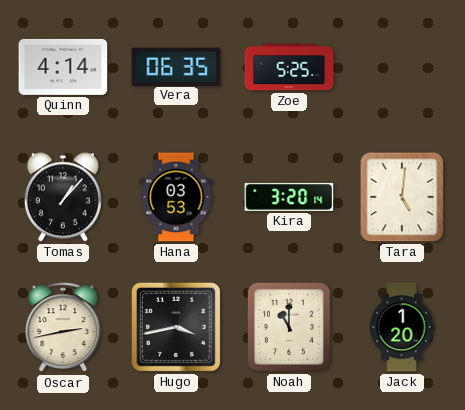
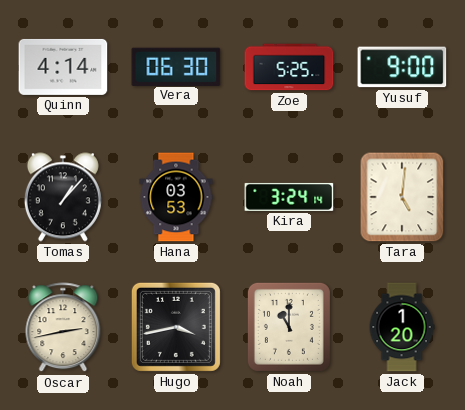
Vera: 06:35 -> 06:30
Yusuf: none -> 9:00
Kira: 3:20 -> 3:24
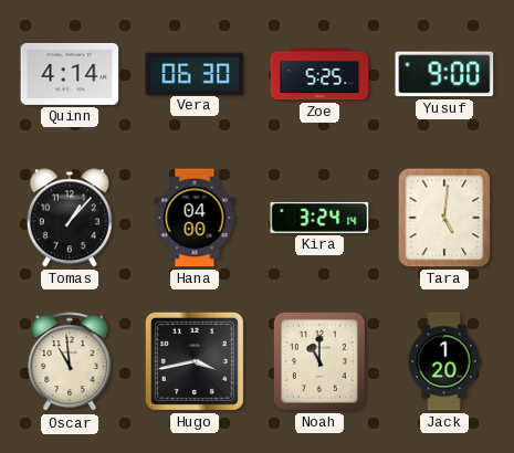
Hana: 03:53 -> 04:00
Oscar: 2:43 -> 10:59
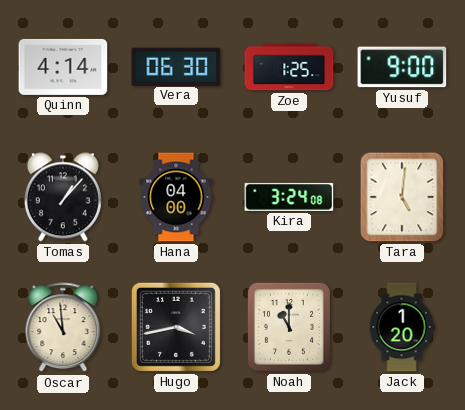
Zoe: 5:25 -> 1:25
Kira: 3:24:14 -> 3:24:08
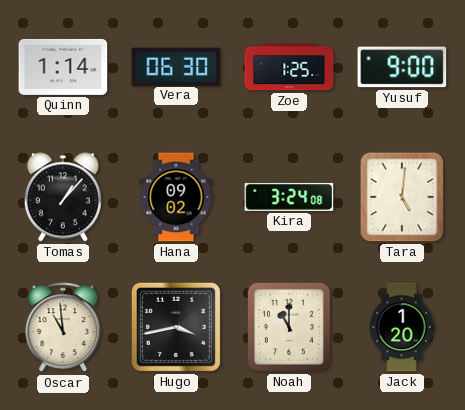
Quinn: 4:14 -> 1:14
Hana: 04:00 -> 09:02
